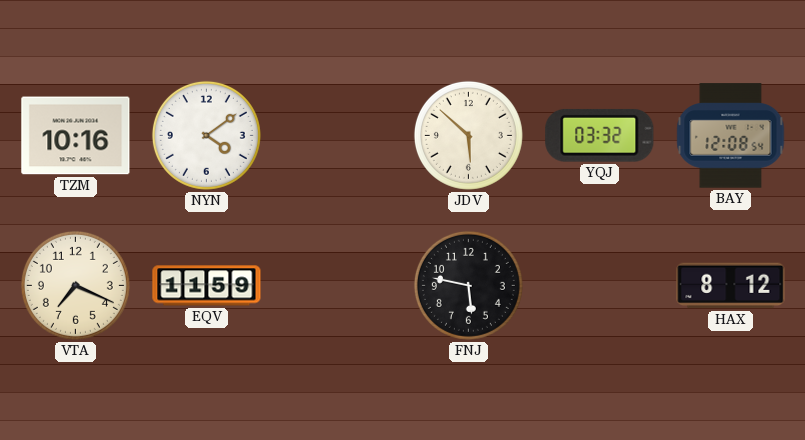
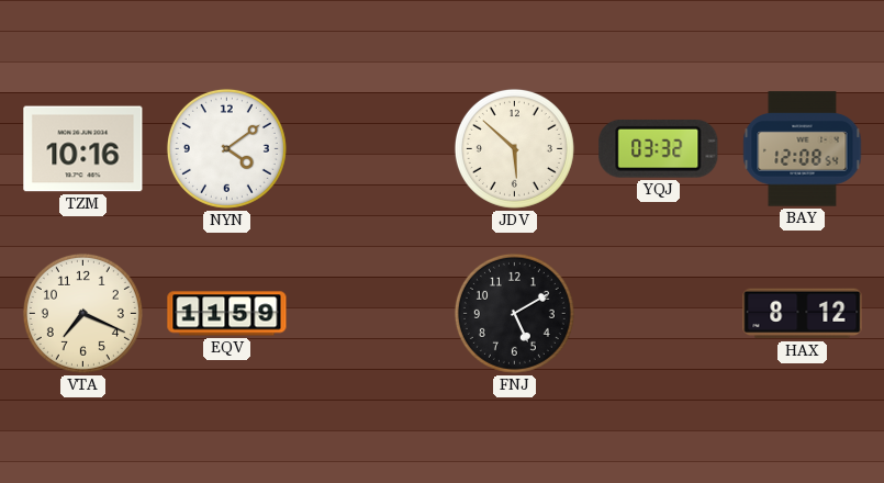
FNJ: 5:47 -> 5:10
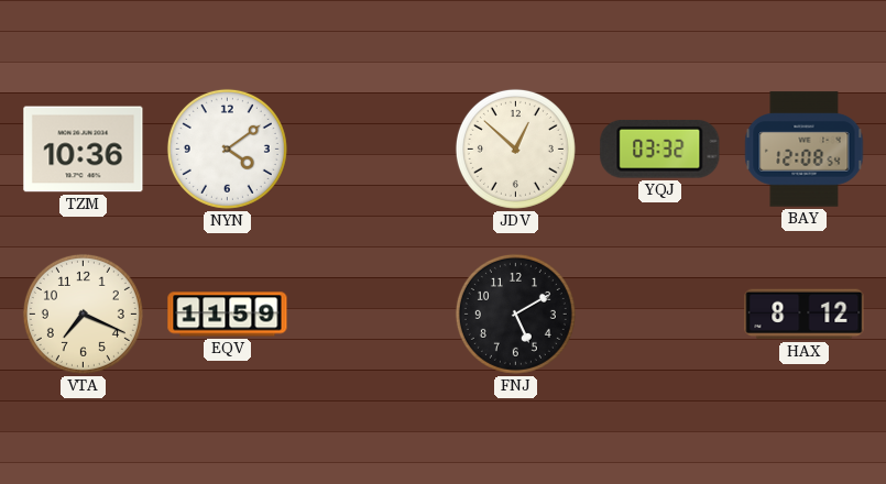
TZM: 10:16 -> 10:36
JDV: 5:52 -> 12:52
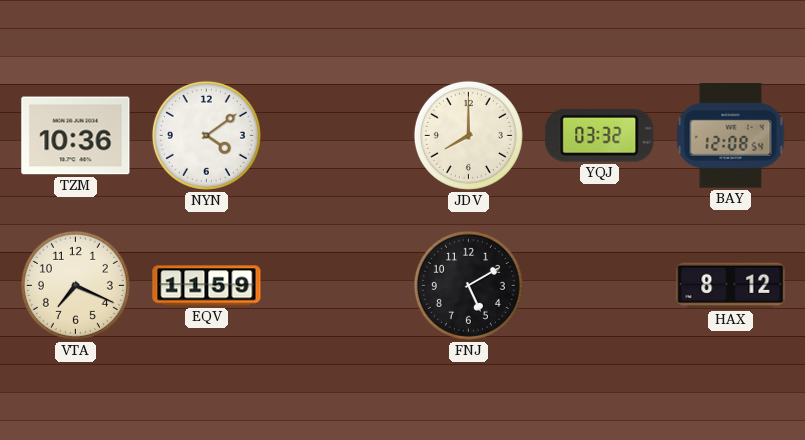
JDV: 12:52 -> 8:00
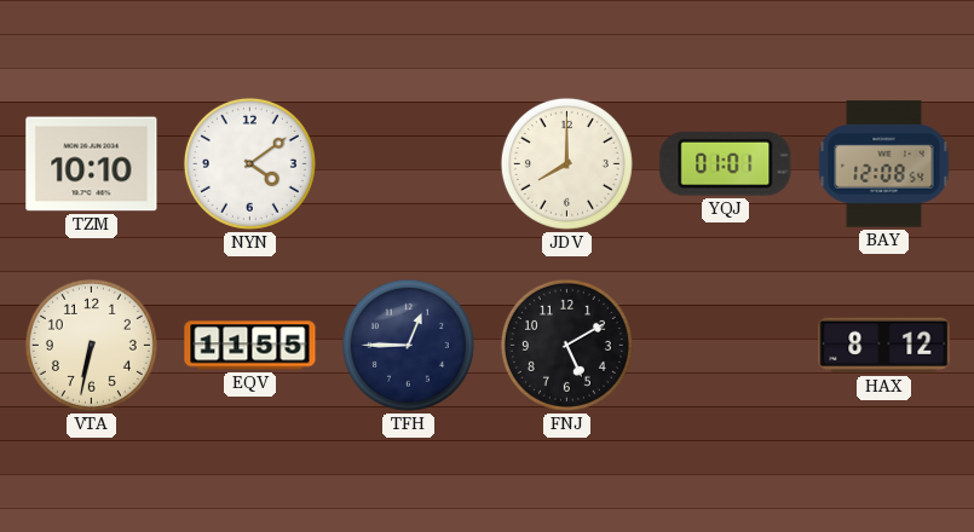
TZM: 10:36 -> 10:10
YQJ: 03:32 -> 01:01
VTA: 7:19 -> 6:32
EQV: 11:59 -> 11:55
TFH: none -> 12:45
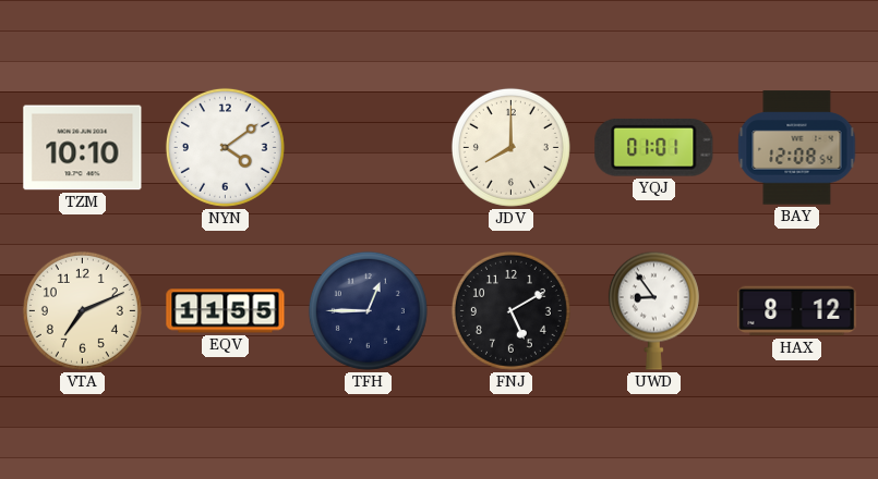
VTA: 6:32 -> 7:11
UWD: none -> 8:54
